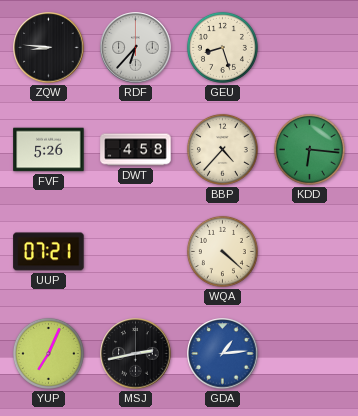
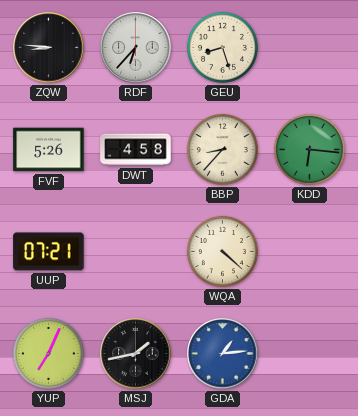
BBP: 4:37 -> 8:37
MSJ: 2:43 -> 1:43
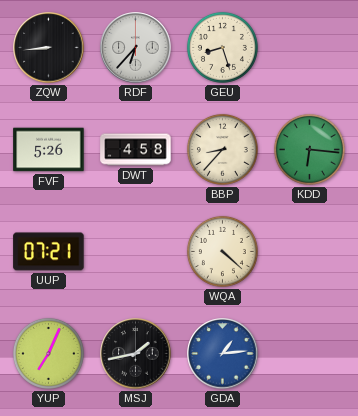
ZQW: 8:46 -> 8:44
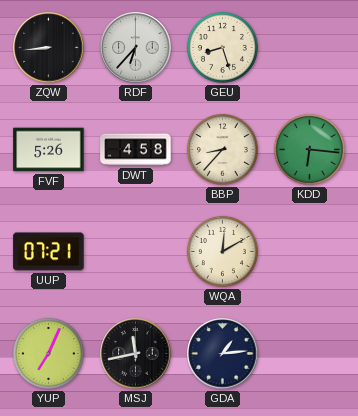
WQA: 4:22 -> 12:10
MSJ: 1:43 -> 11:43
GDA dial: blue -> navy
